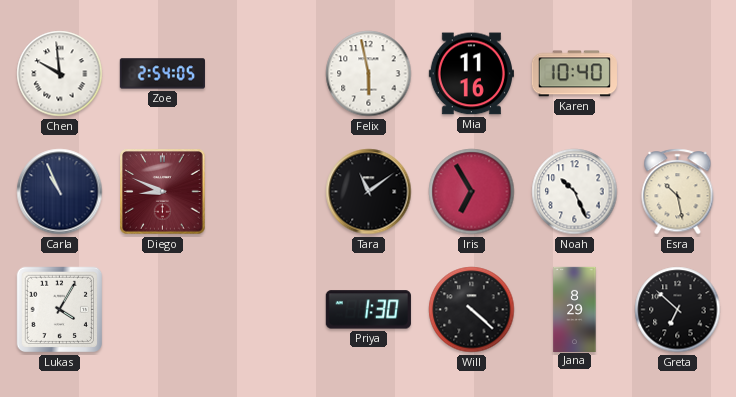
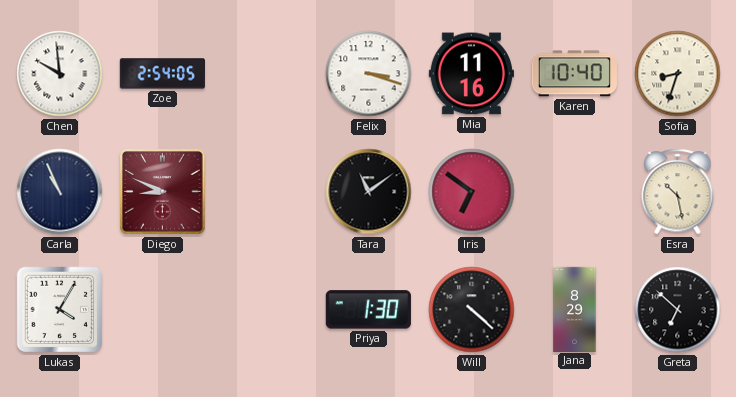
Felix: 5:58 -> 3:18
Sofia: none -> 8:33
Iris: 6:55 -> 6:51
Noah: 10:26 -> none
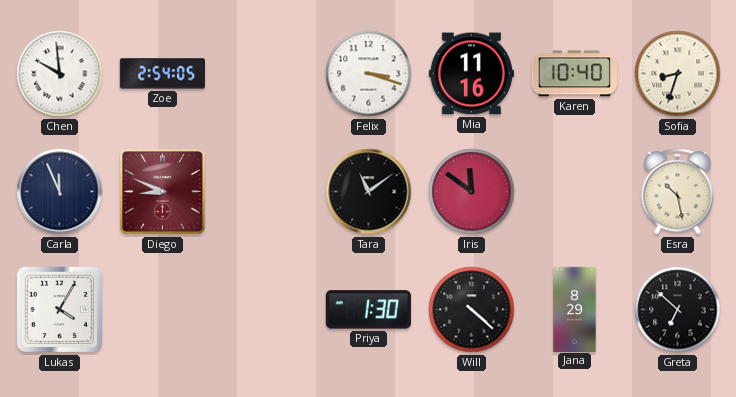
Carla: 10:56 -> 11:56
Iris: 6:51 -> 11:51
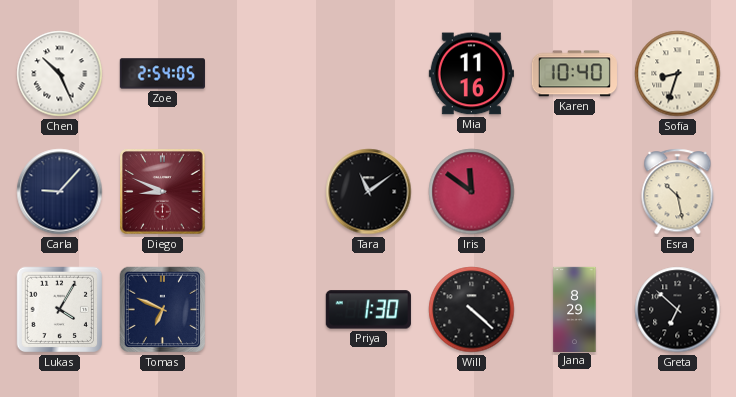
Chen: 9:59 -> 10:26
Felix: 3:18 -> none
Carla: 11:56 -> 9:07
Tomas: none -> 6:49
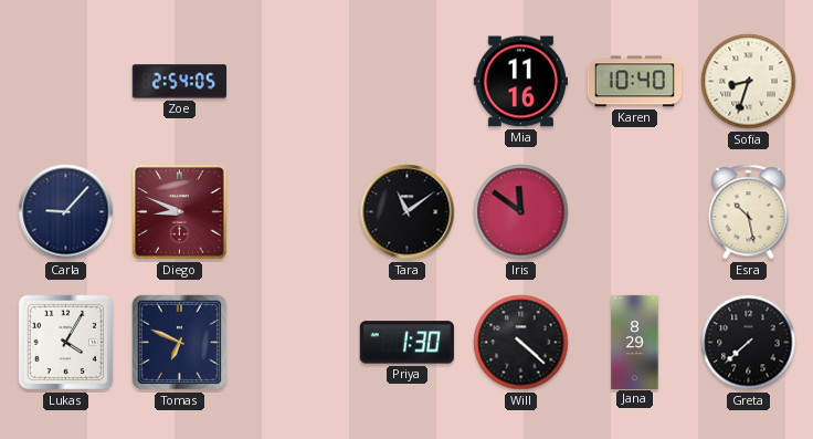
Chen: 10:26 -> none
Greta: 6:52 -> 7:38
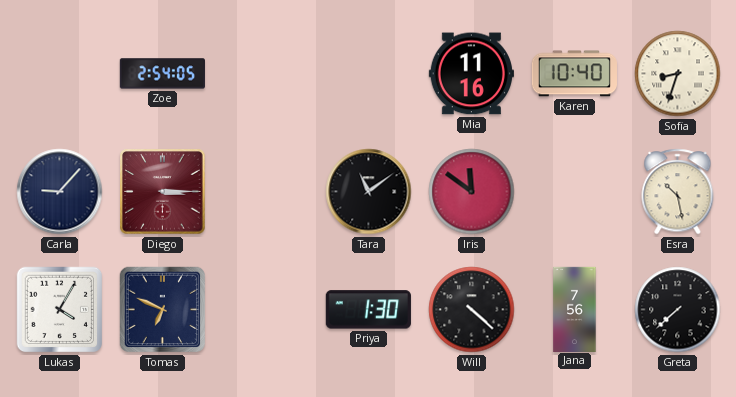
Diego: 8:49 -> 3:15
Jana: 8:29 -> 7:56
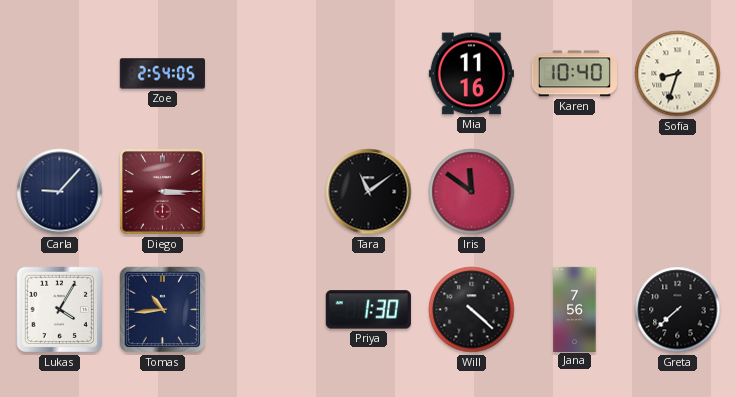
Esra: 10:28 -> none
Tomas: 6:49 -> 10:44
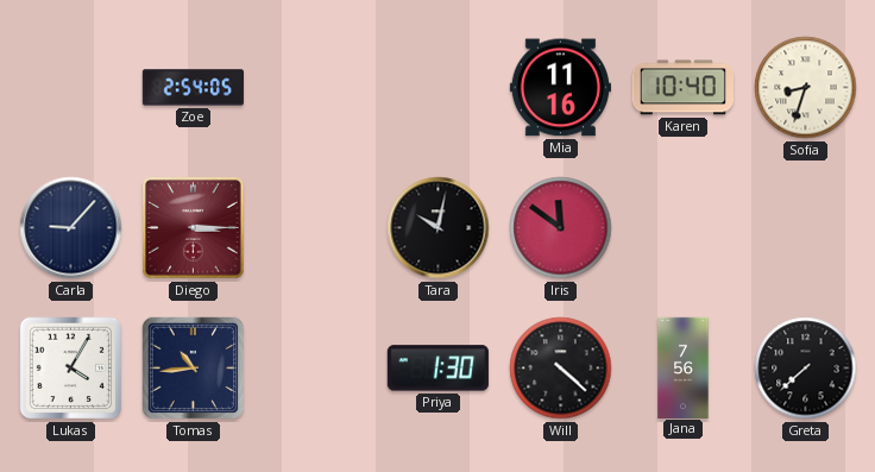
Tara: 11:09 -> 10:02
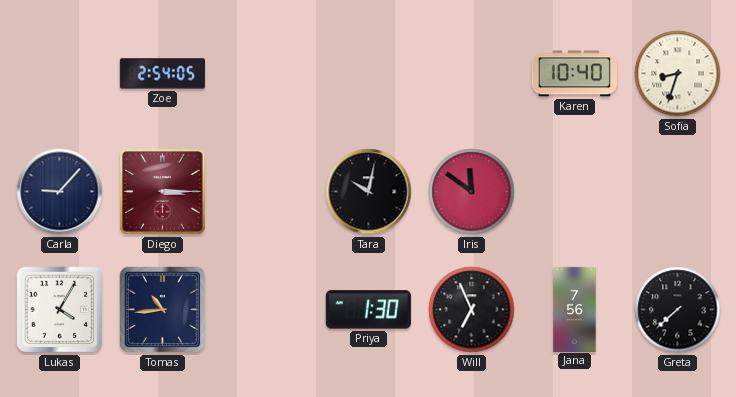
Mia: 11:16 -> none
Will: 4:22 -> 6:56
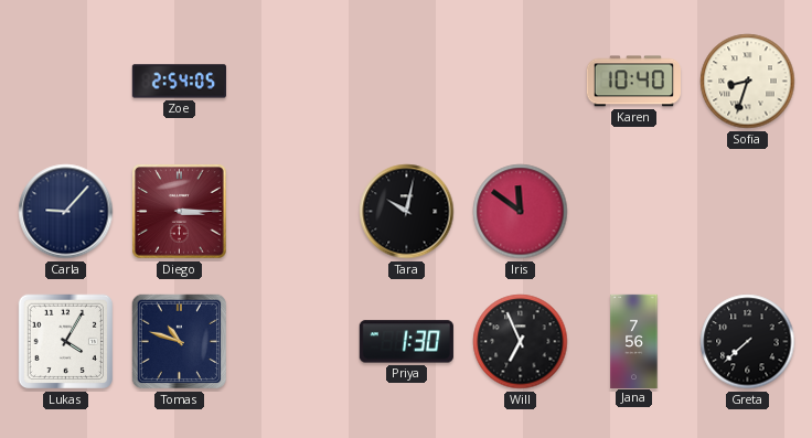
Tomas: 10:44 -> 10:48
